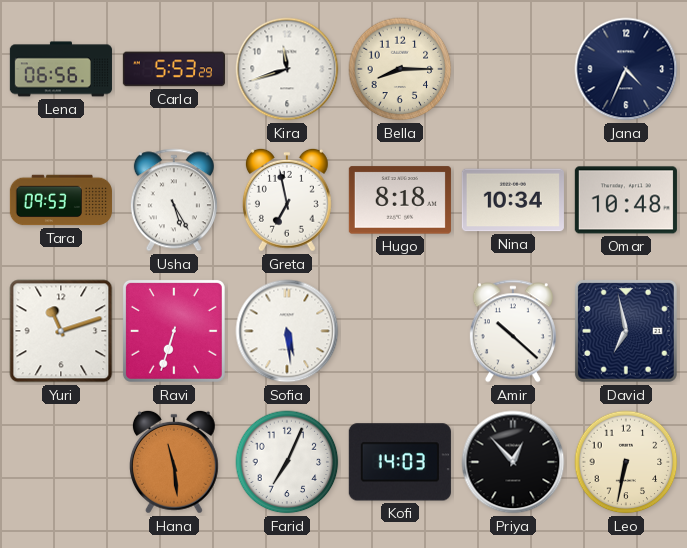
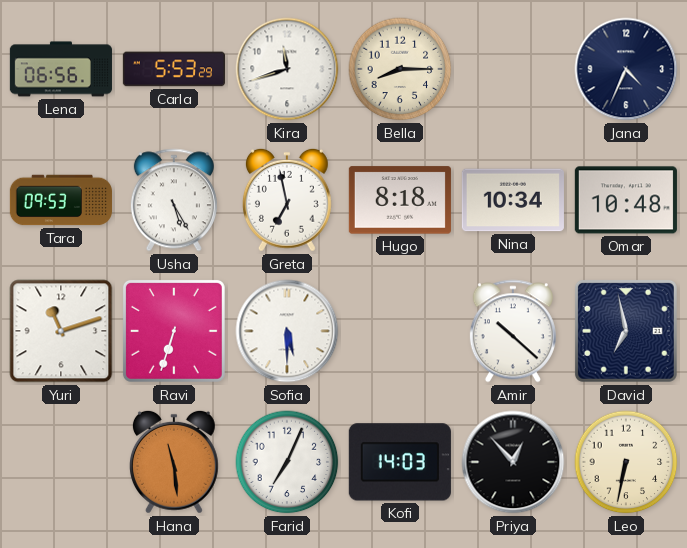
Sofia: 5:29 -> 5:30
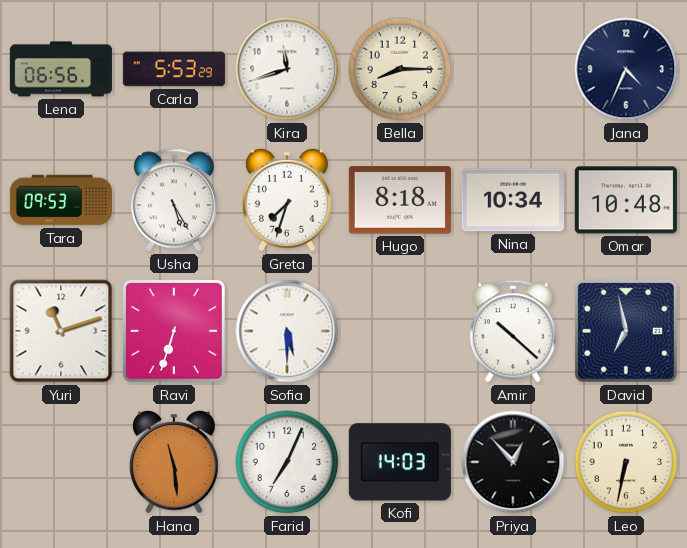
Greta: 6:58 -> 7:33
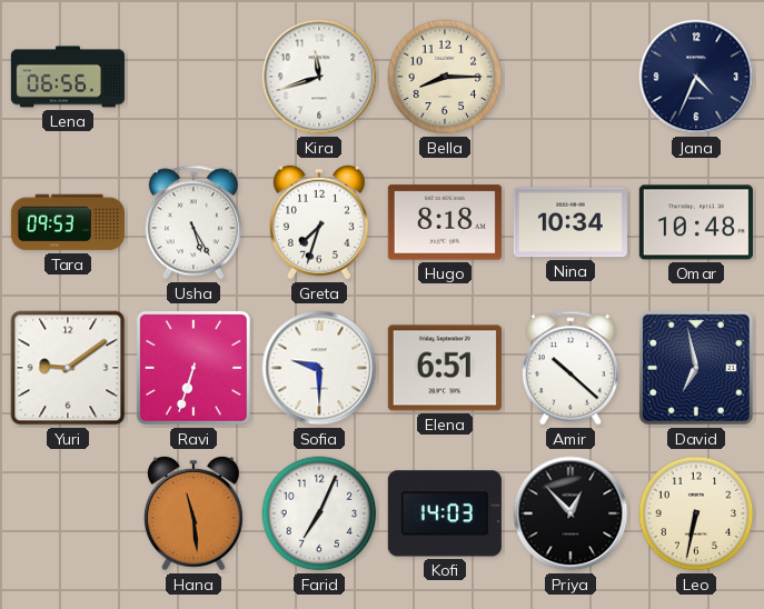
Carla: 5:53 -> none
Yuri: 11:12 -> 9:09
Sofia: 5:30 -> 9:30
Elena: none -> 6:51
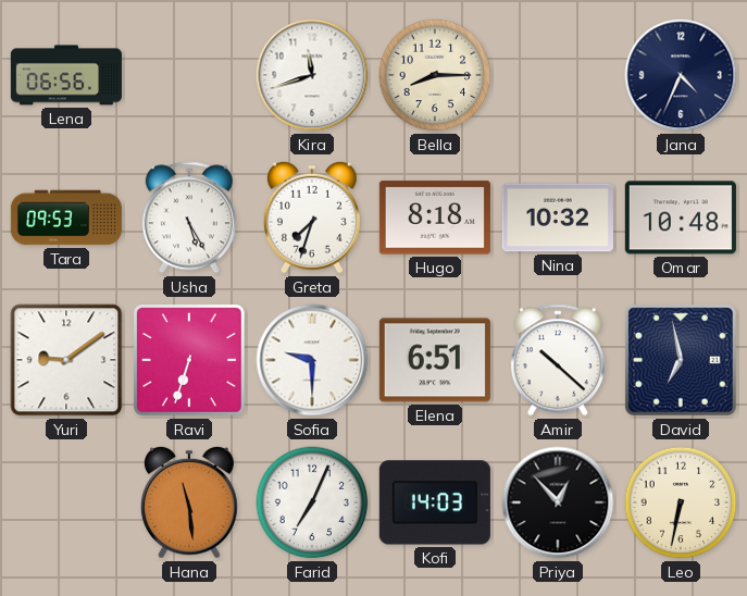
Nina: 10:34 -> 10:32
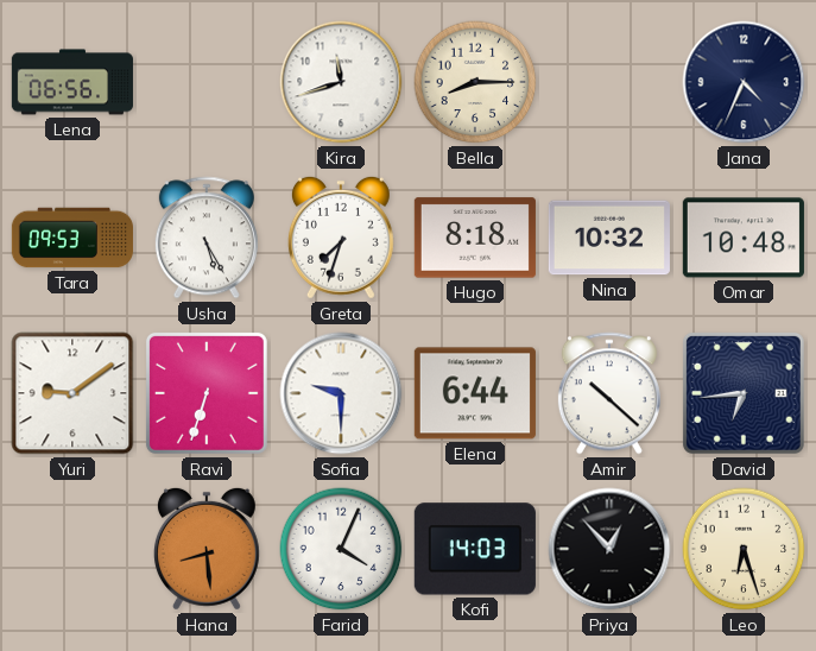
Elena: 6:51 -> 6:44
David: 6:58 -> 6:44
Hana: 11:29 -> 8:29
Farid: 7:04 -> 4:04
Leo: 6:32 -> 6:27
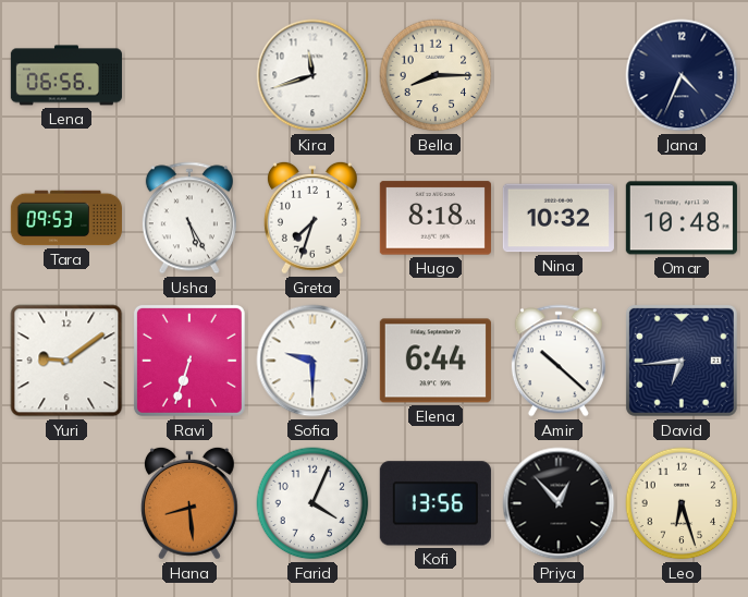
Kofi: 14:03 -> 13:56
